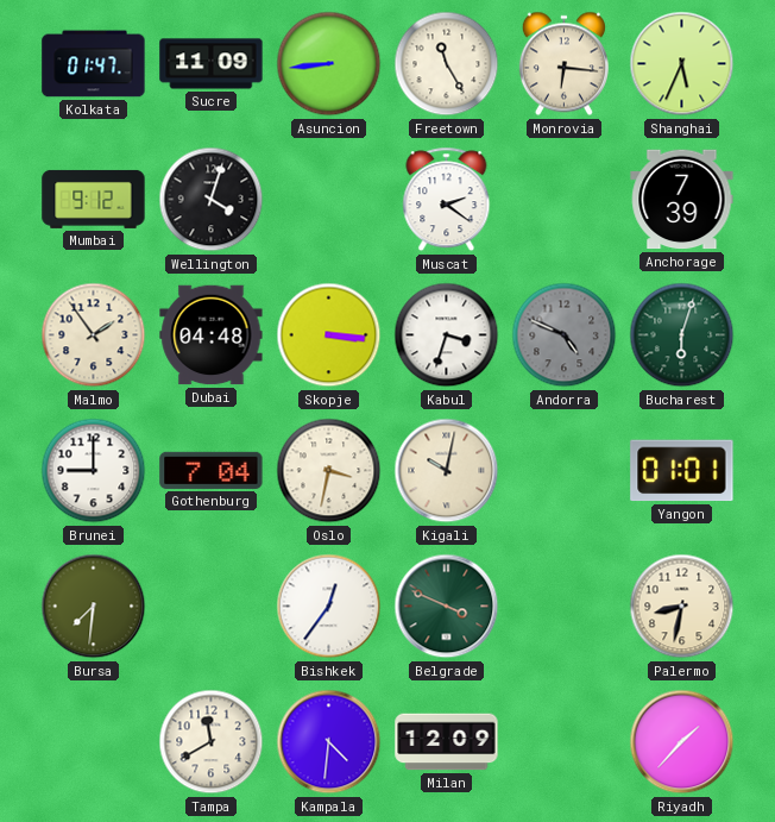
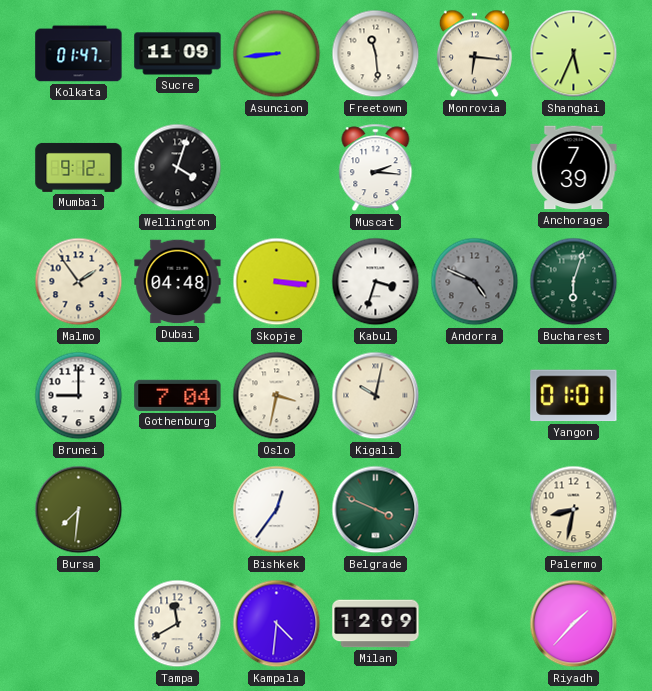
Freetown: 11:25 -> 11:29
Muscat: 2:21 -> 2:16
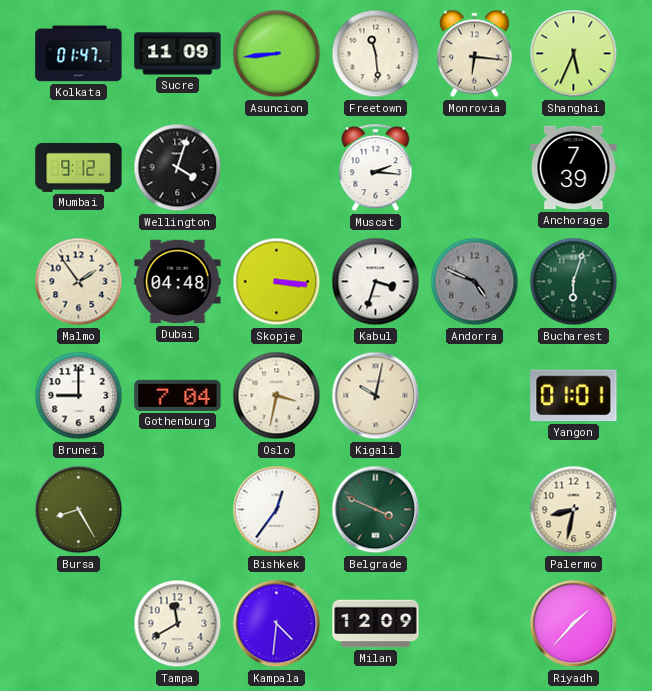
Bursa: 7:31 -> 8:25
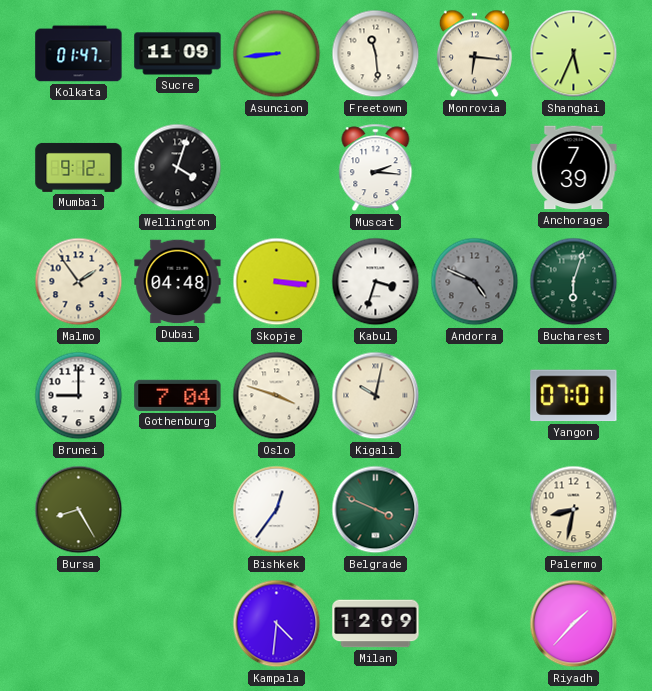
Oslo: 3:32 -> 3:48
Yangon: 01:01 -> 07:01
Tampa: 11:40 -> none
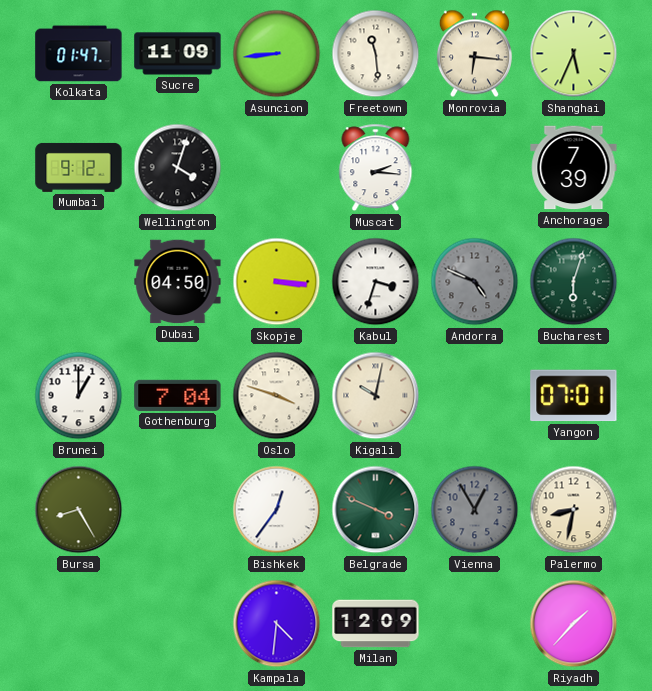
Malmo: 1:54 -> none
Dubai: 04:48 -> 04:50
Brunei: 9:00 -> 1:00
Vienna: none -> 12:55
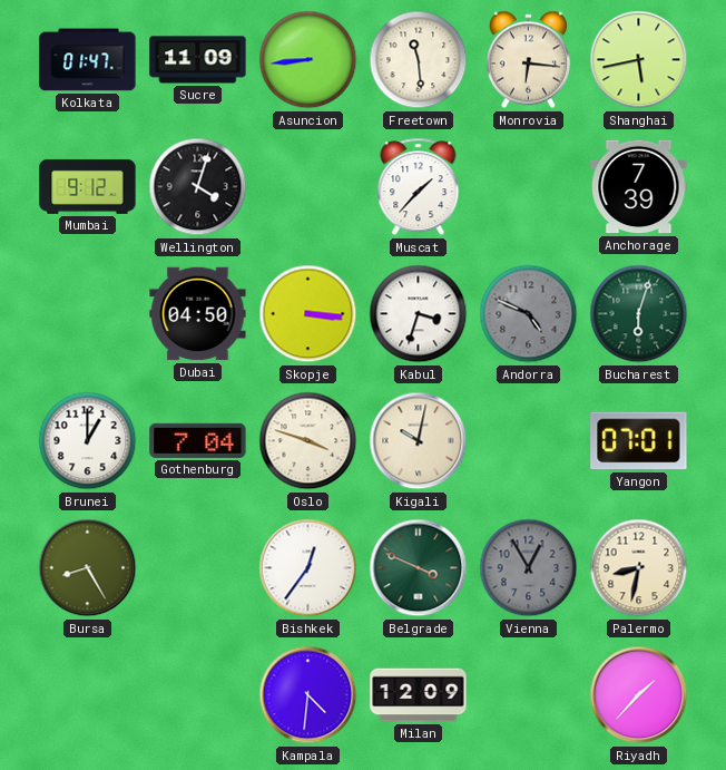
Shanghai: 5:34 -> 5:43
Muscat: 2:16 -> 1:37
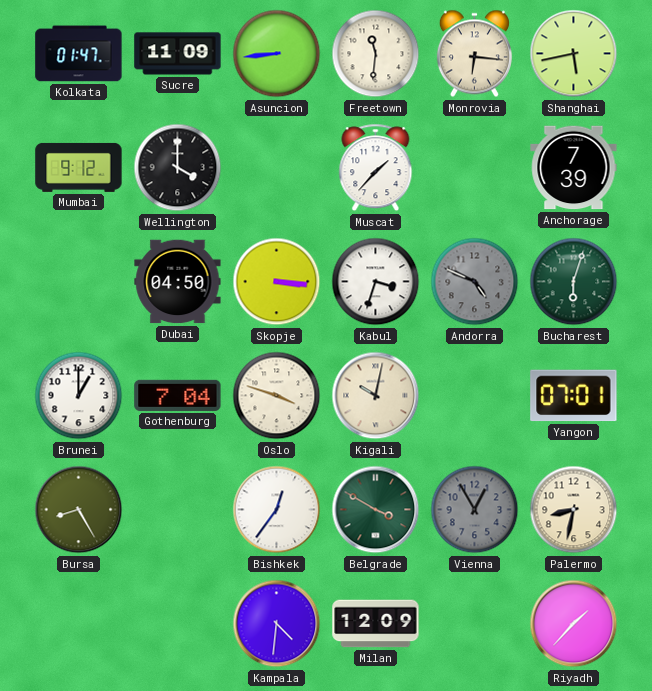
Freetown: 11:29 -> 11:31
Wellington: 4:03 -> 4:00
Belgrade: 3:49 -> 3:50
